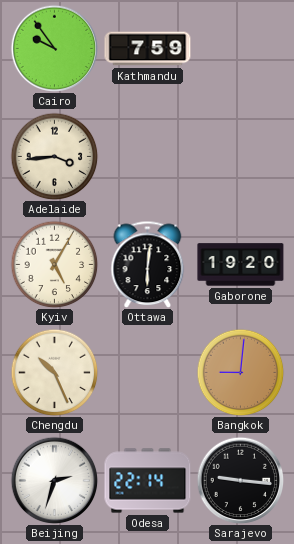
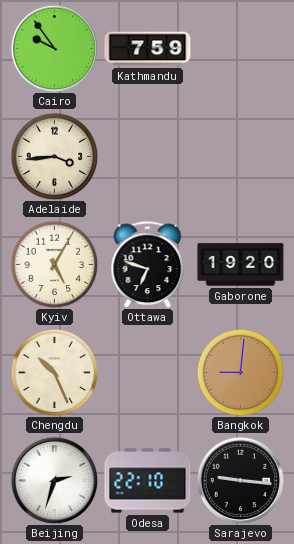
Ottawa: 6:01 -> 6:48
Odesa: 22:14 -> 22:10
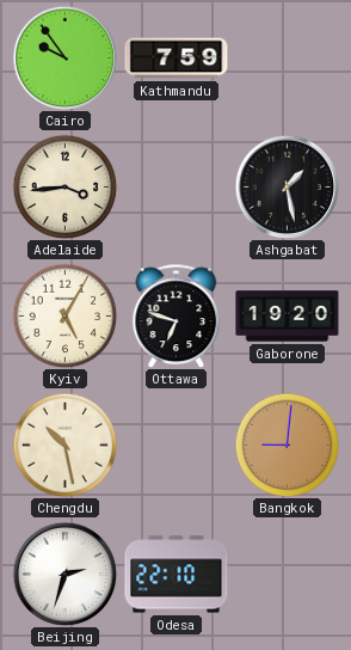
Ashgabat: none -> 1:28
Chengdu: 10:26 -> 10:28
Sarajevo: 9:16 -> none
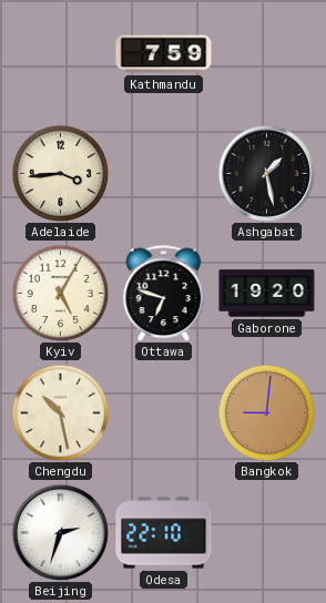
Cairo: 9:54 -> none
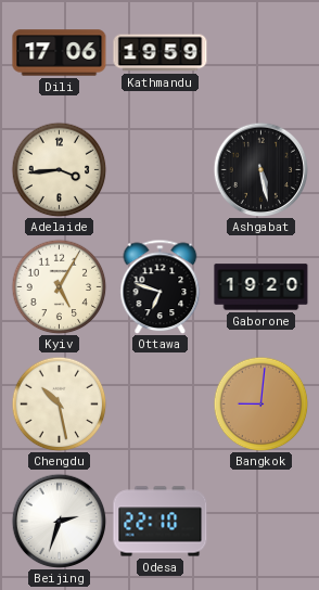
Dili: none -> 17:06
Kathmandu: 7:59 -> 19:59
Ashgabat: 1:28 -> 5:28
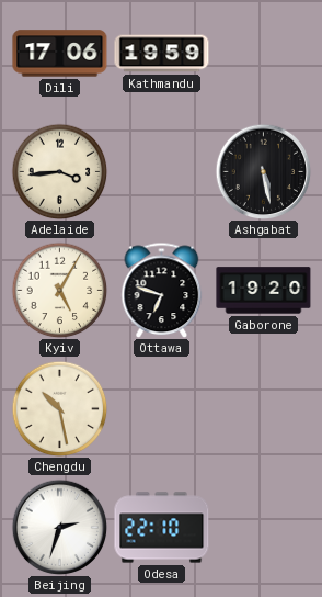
Bangkok: 9:01 -> none
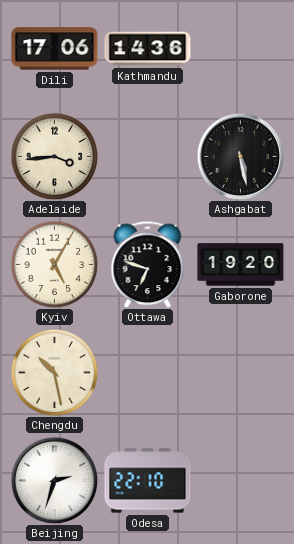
Kathmandu: 19:59 -> 14:36
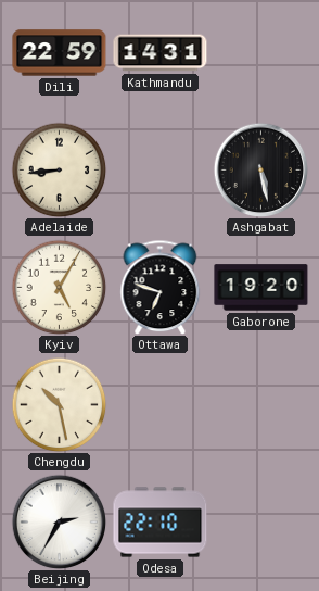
Dili: 17:06 -> 22:59
Kathmandu: 14:36 -> 14:31
Adelaide: 3:44 -> 8:44
Beijing: 2:33 -> 2:35
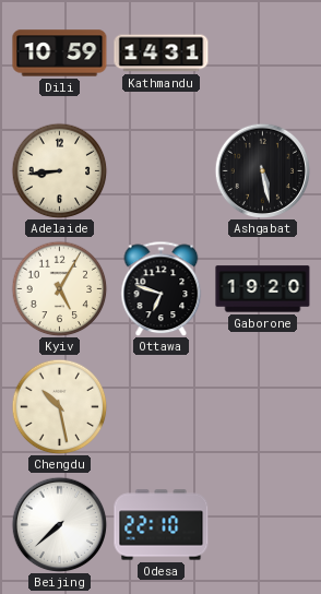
Dili: 22:59 -> 10:59
Beijing: 2:35 -> 7:38
